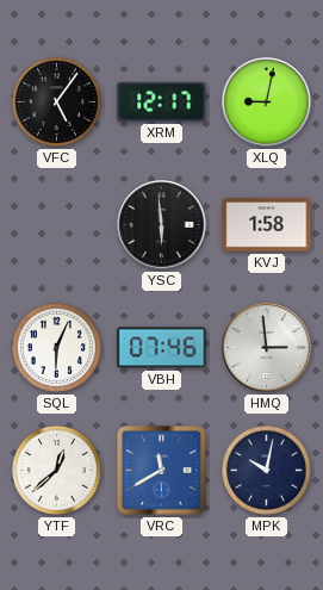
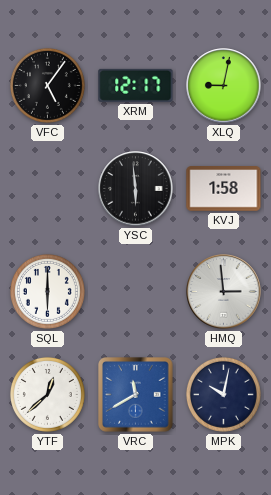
SQL: 6:04 -> 6:00
VBH: 07:46 -> none
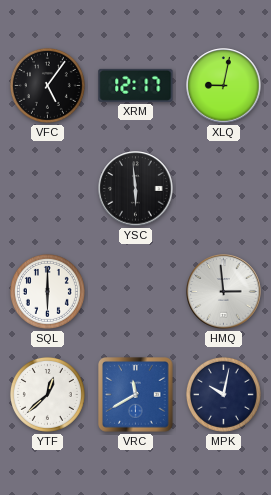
KVJ: 1:58 -> none
